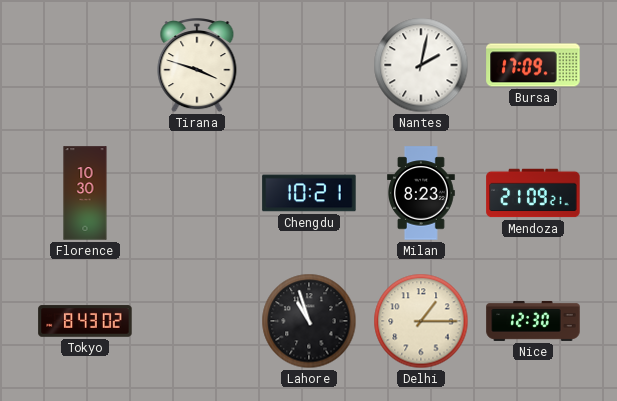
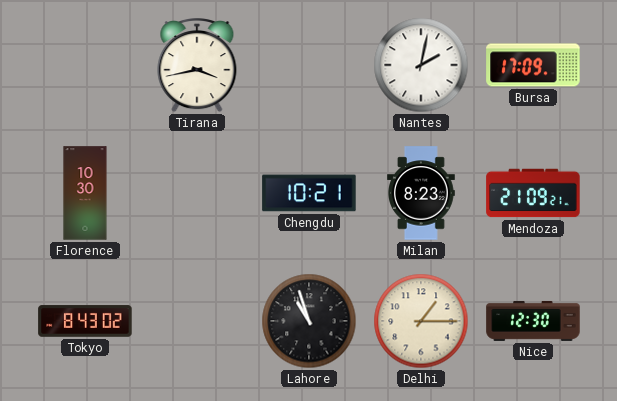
Tirana: 3:48 -> 3:43
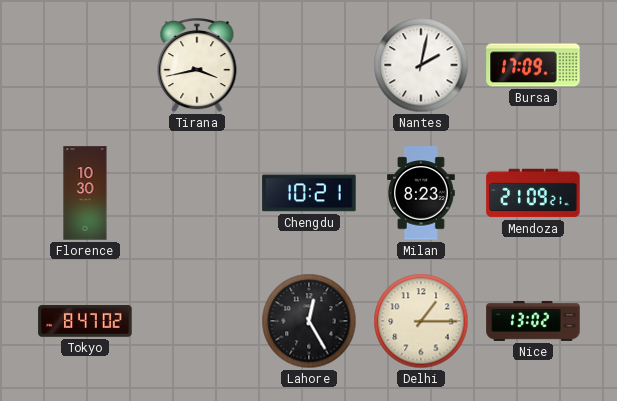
Tokyo: 8:43 -> 8:47
Lahore: 10:57 -> 12:25
Nice: 12:30 -> 13:02
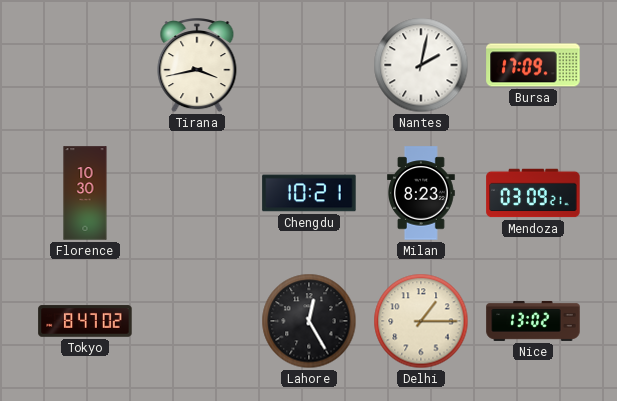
Mendoza: 21:09 -> 03:09
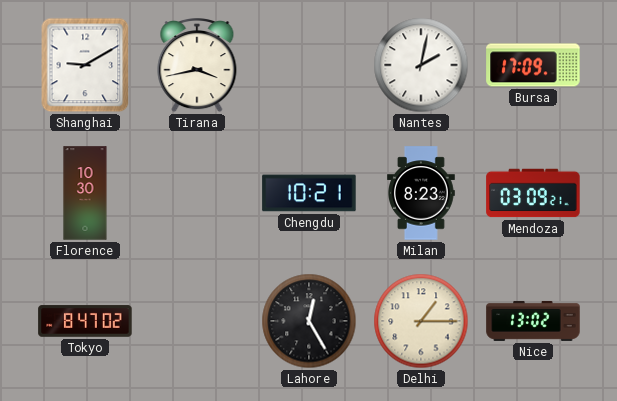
Shanghai: none -> 9:10
